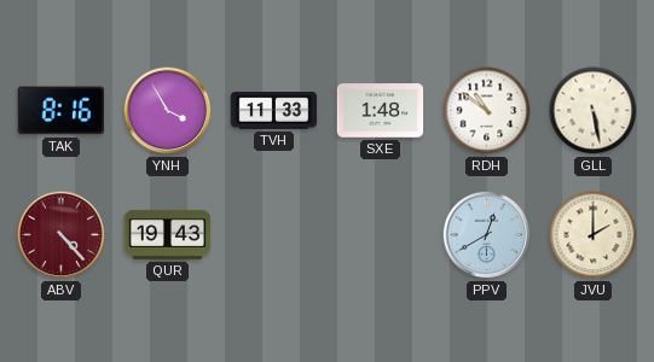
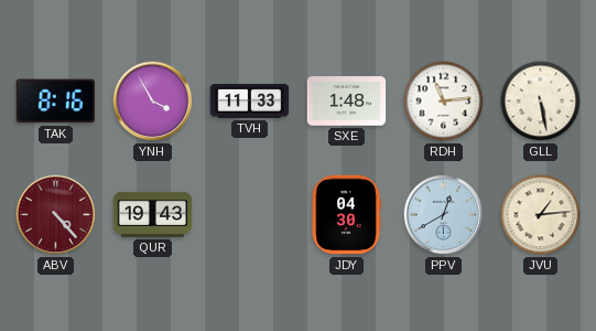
RDH: 10:51 -> 11:14
JDY: none -> 04:30
JVU: 2:00 -> 1:14
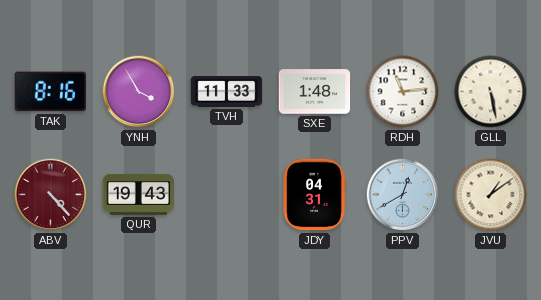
JDY: 04:30 -> 04:31
JVU: 1:14 -> 1:09
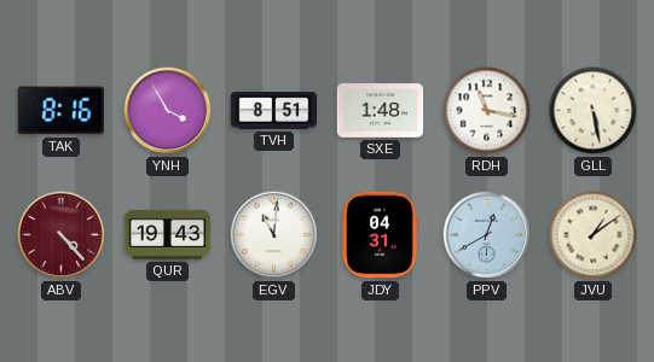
TVH: 11:33 -> 8:51
RDH: 11:14 -> 11:17
EGV: none -> 11:01
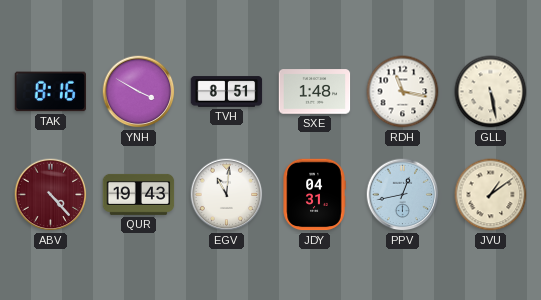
YNH: 3:55 -> 3:50
PPV: 12:40 -> 12:43
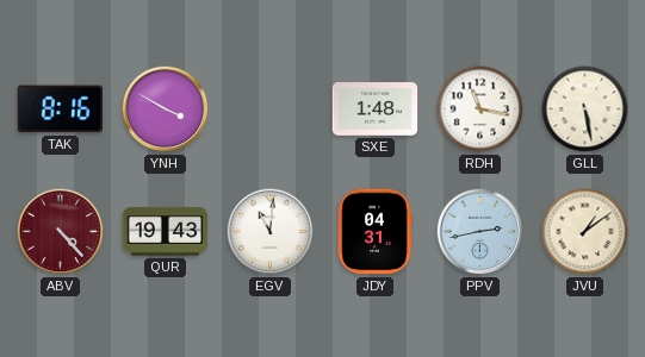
TVH: 8:51 -> none
PPV: 12:43 -> 2:43
